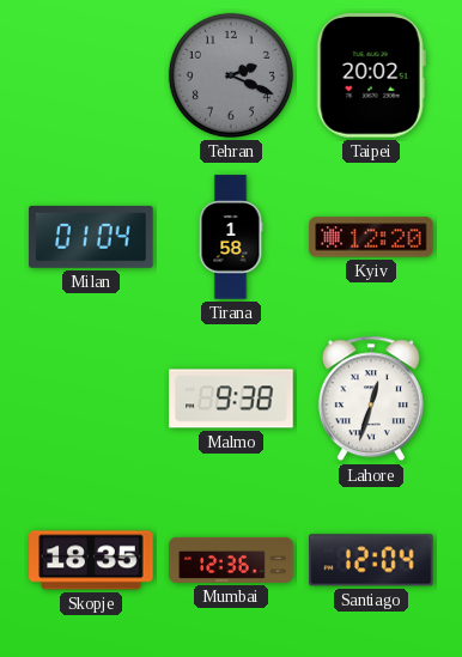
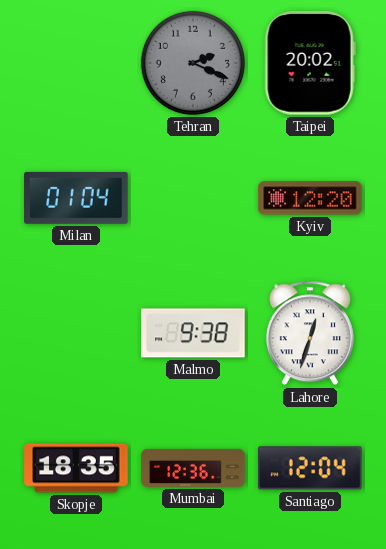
Tirana: 1:58 -> none
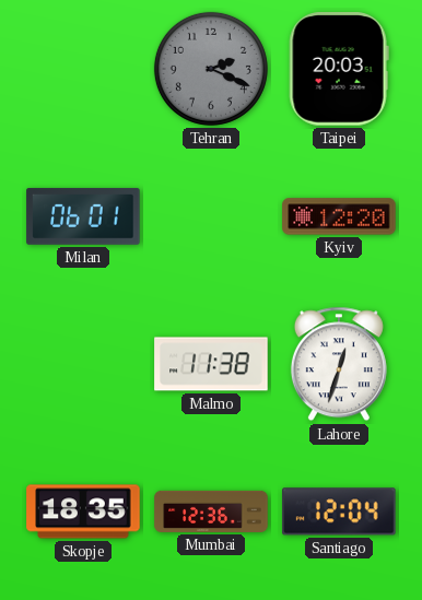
Taipei: 20:02 -> 20:03
Milan: 01:04 -> 06:01
Malmo: 9:38 -> 11:38
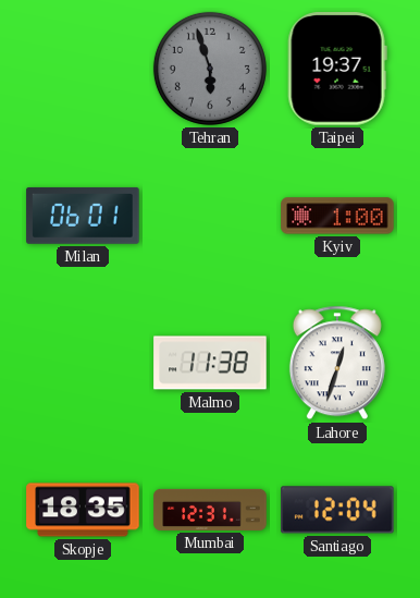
Tehran: 2:19 -> 5:57
Taipei: 20:03 -> 19:37
Kyiv: 12:20 -> 1:00
Mumbai: 12:36 -> 12:31
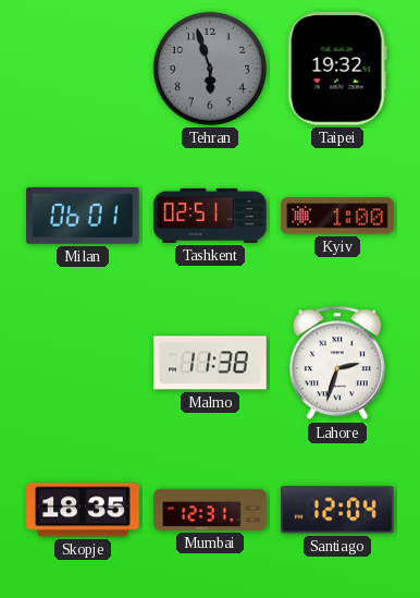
Taipei: 19:37 -> 19:32
Tashkent: none -> 02:51
Lahore: 12:33 -> 2:33
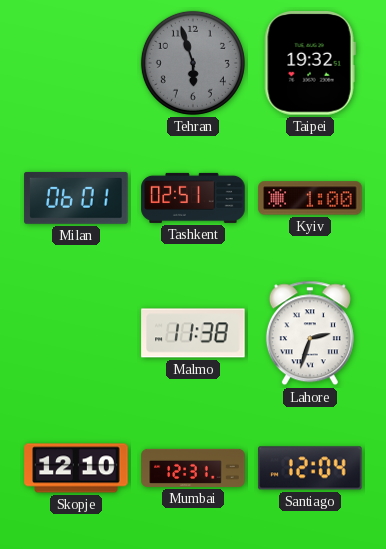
Skopje: 18:35 -> 12:10
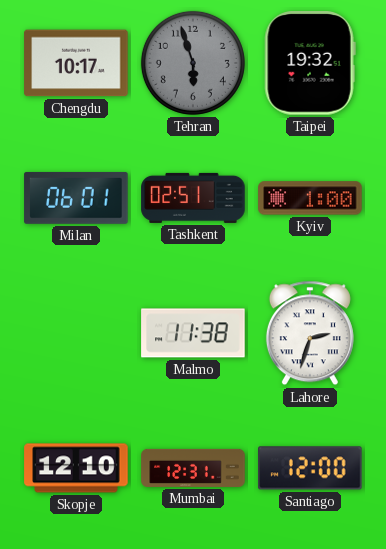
Chengdu: none -> 10:17
Santiago: 12:04 -> 12:00
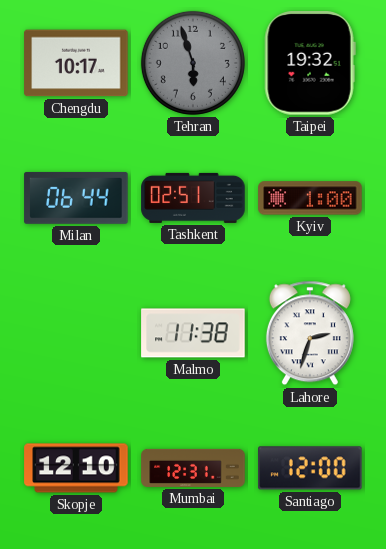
Milan: 06:01 -> 06:44
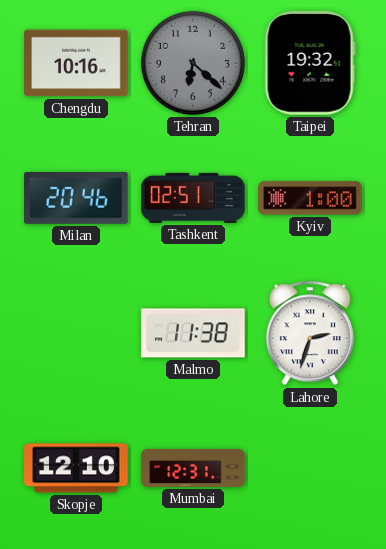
Chengdu: 10:17 -> 10:16
Tehran: 5:57 -> 6:22
Milan: 06:44 -> 20:46
Santiago: 12:00 -> none
